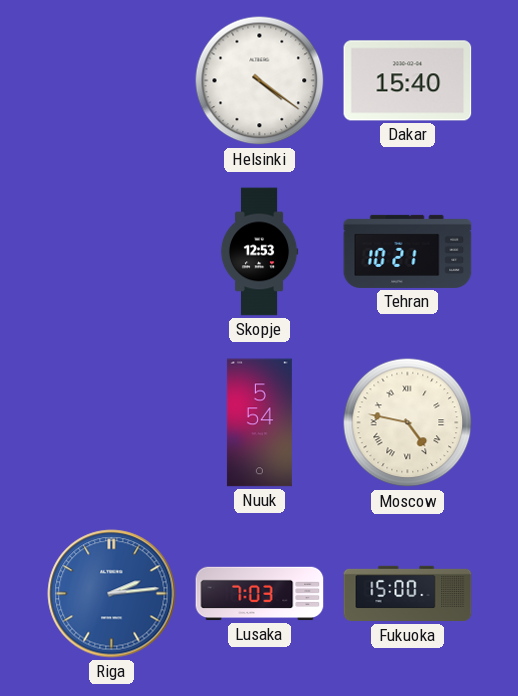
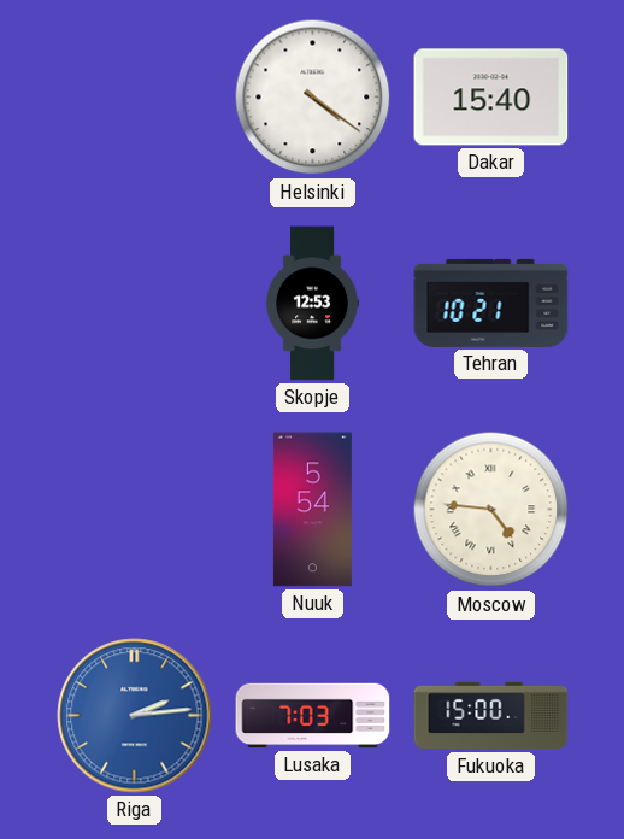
Moscow: 4:47 -> 4:46
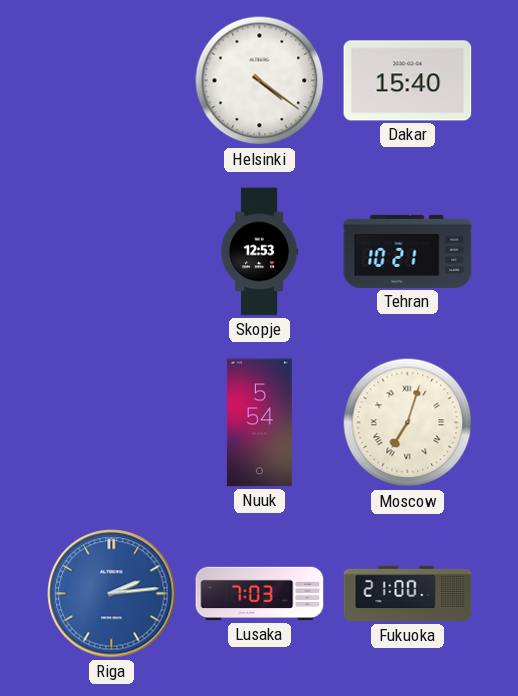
Moscow: 4:46 -> 7:03
Fukuoka: 15:00 -> 21:00
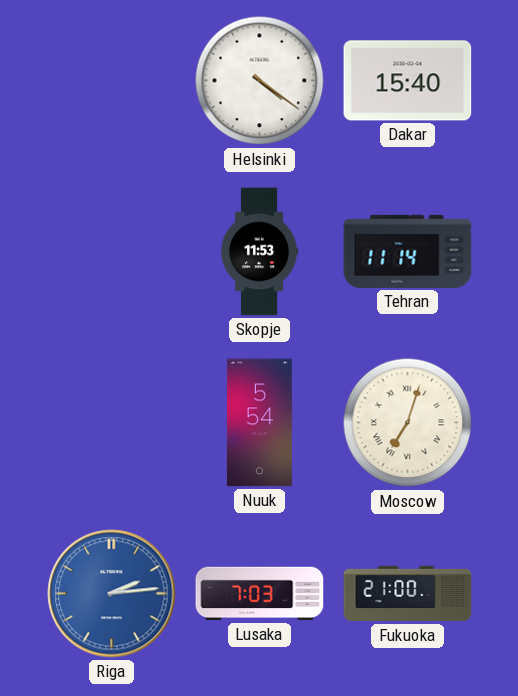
Skopje: 12:53 -> 11:53
Tehran: 10:21 -> 11:14
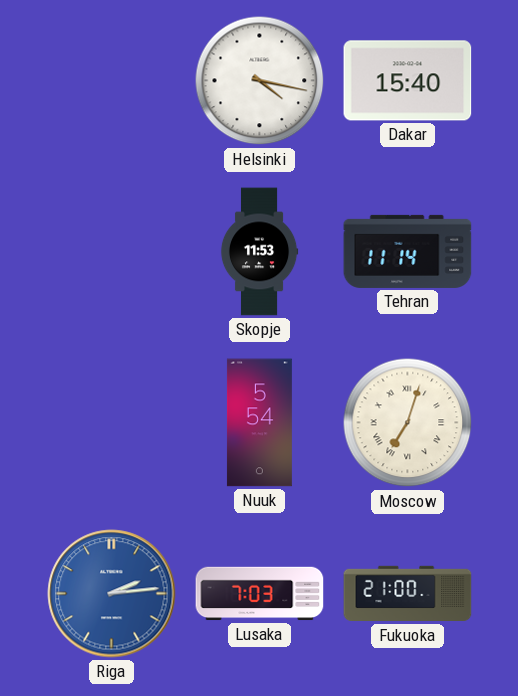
Helsinki: 4:21 -> 4:17
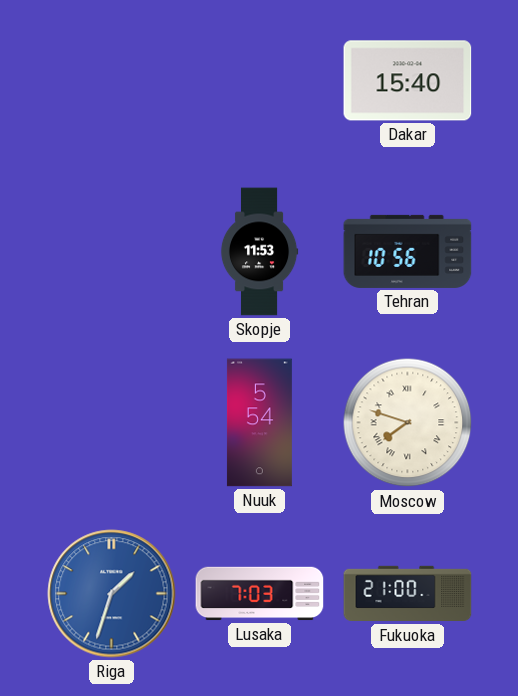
Helsinki: 4:17 -> none
Tehran: 11:14 -> 10:56
Moscow: 7:03 -> 7:48
Riga: 2:14 -> 1:33
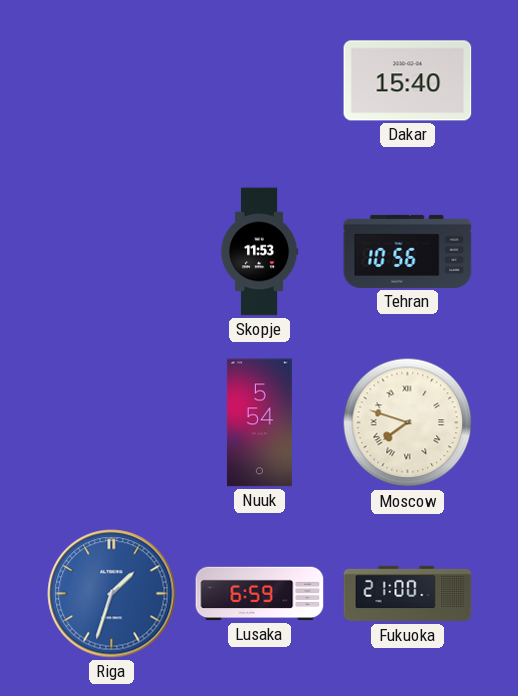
Lusaka: 7:03 -> 6:59
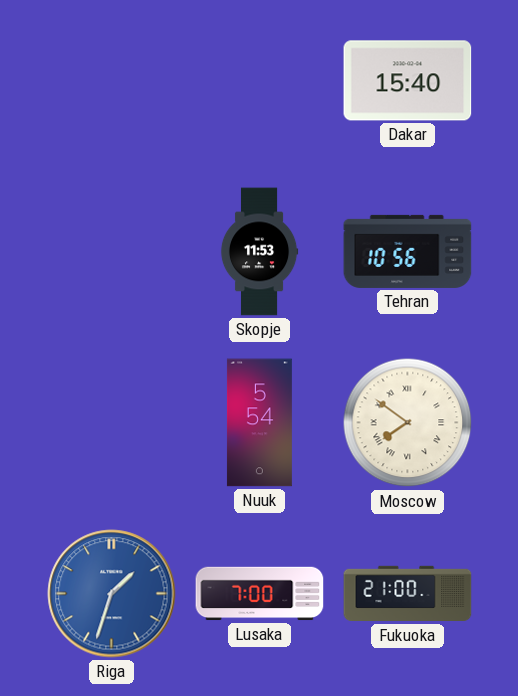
Moscow: 7:48 -> 7:51
Lusaka: 6:59 -> 7:00
